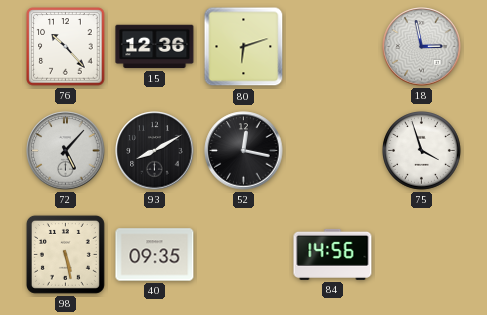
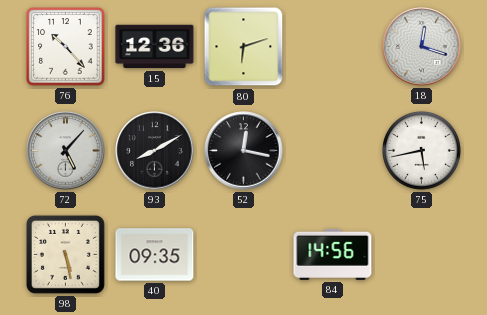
18: 2:58 -> 12:18
75: 3:57 -> 5:43
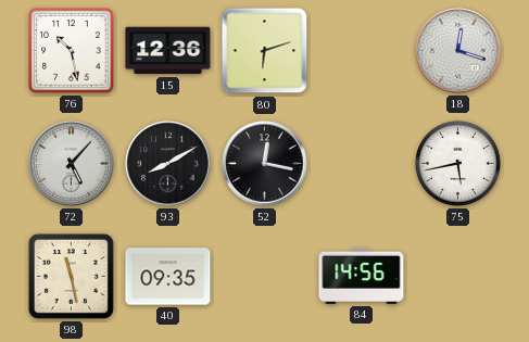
76: 10:23 -> 10:28
98: 5:28 -> 11:28
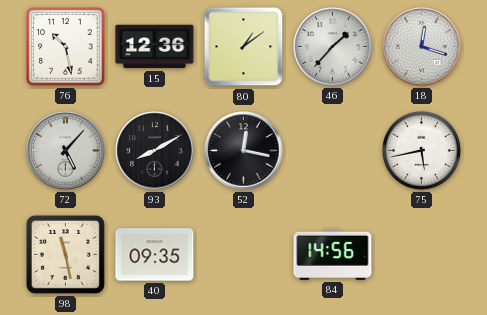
80: 6:12 -> 1:09
46: none -> 1:37
